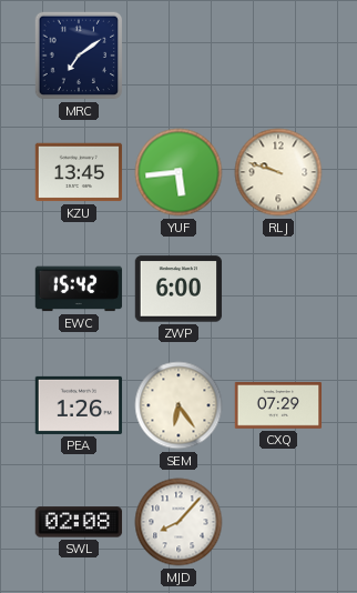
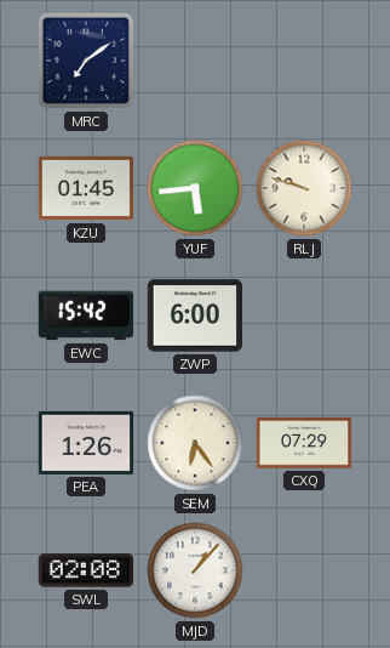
KZU: 13:45 -> 01:45
MJD: 8:07 -> 1:07
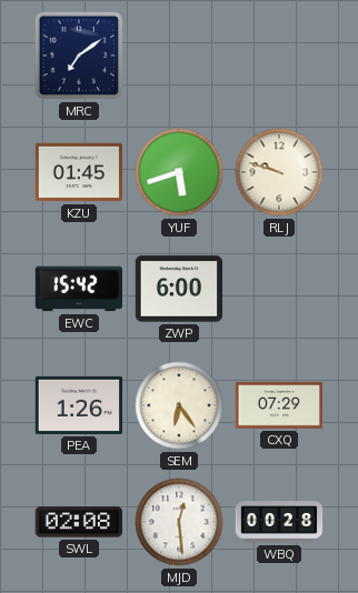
YUF: 5:44 -> 5:42
MJD: 1:07 -> 12:29
WBQ: none -> 00:28
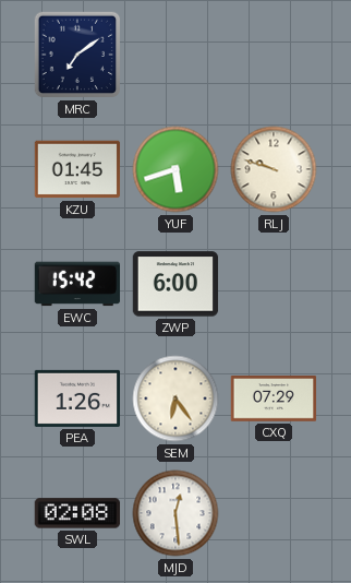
WBQ: 00:28 -> none
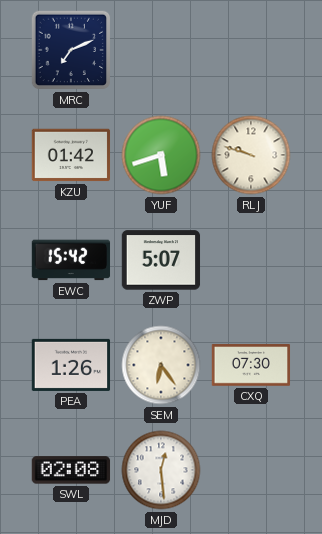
MRC: 7:09 -> 7:11
KZU: 01:45 -> 01:42
ZWP: 6:00 -> 5:07
CXQ: 07:29 -> 07:30
